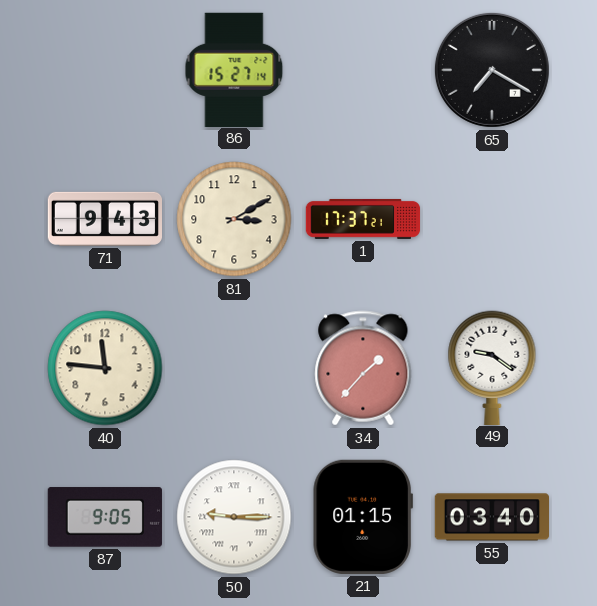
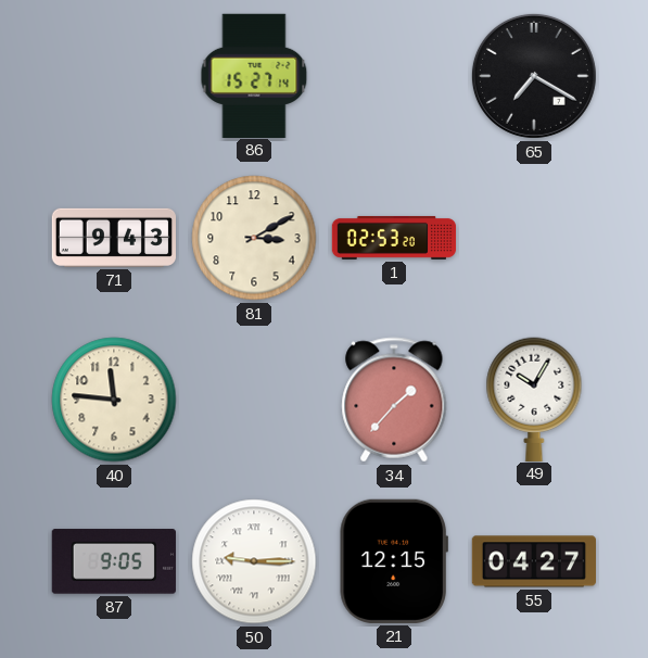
1: 17:37 -> 02:53
49: 9:21 -> 10:05
21: 01:15 -> 12:15
55: 03:40 -> 04:27
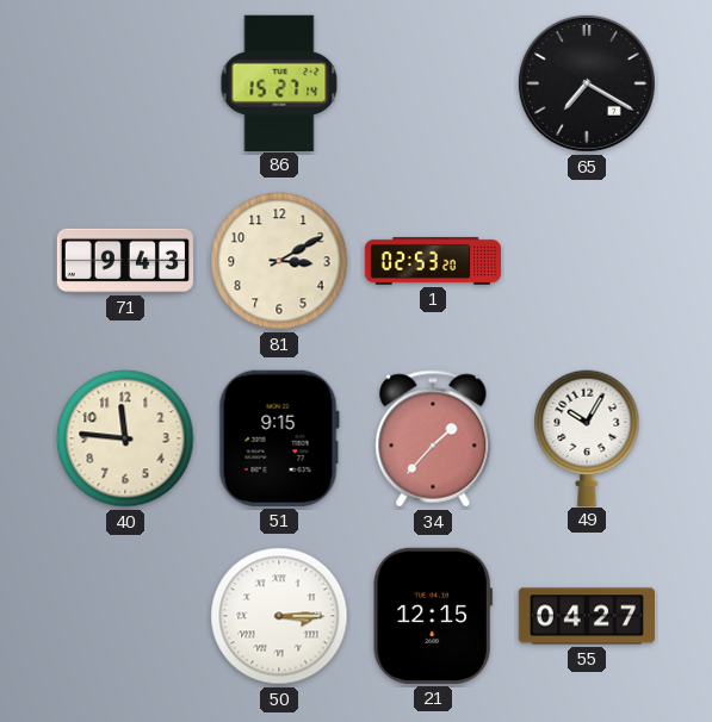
51: none -> 9:15
87: 9:05 -> none
50: 9:15 -> 3:15
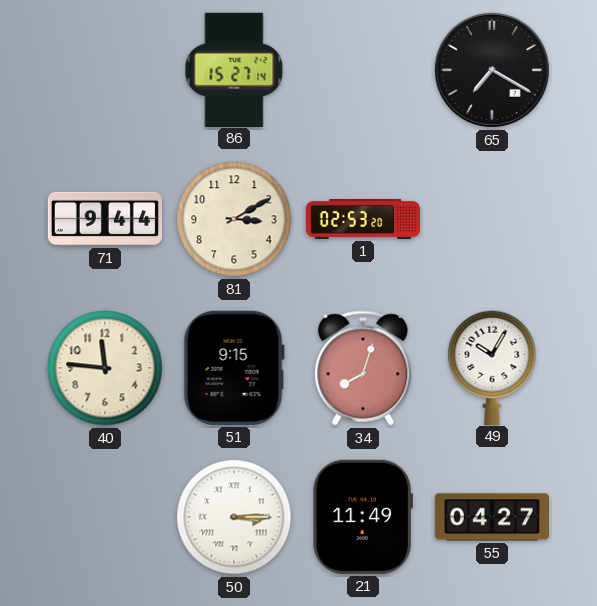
71: 9:43 -> 9:44
34: 1:37 -> 8:03
21: 12:15 -> 11:49
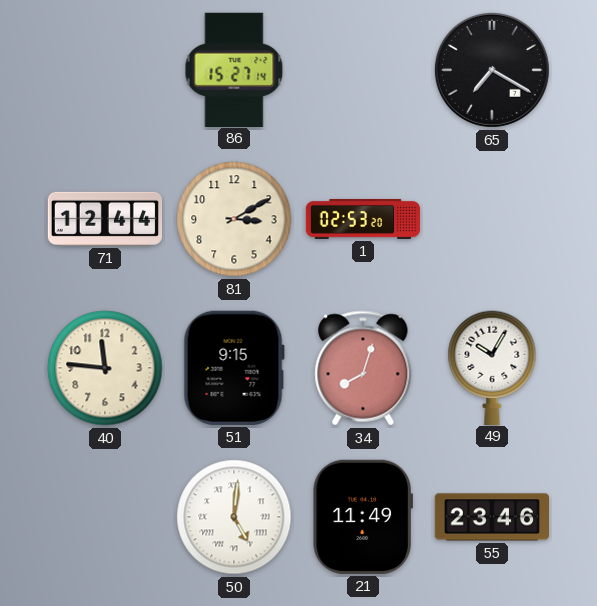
71: 9:44 -> 12:44
50: 3:15 -> 5:01
55: 04:27 -> 23:46
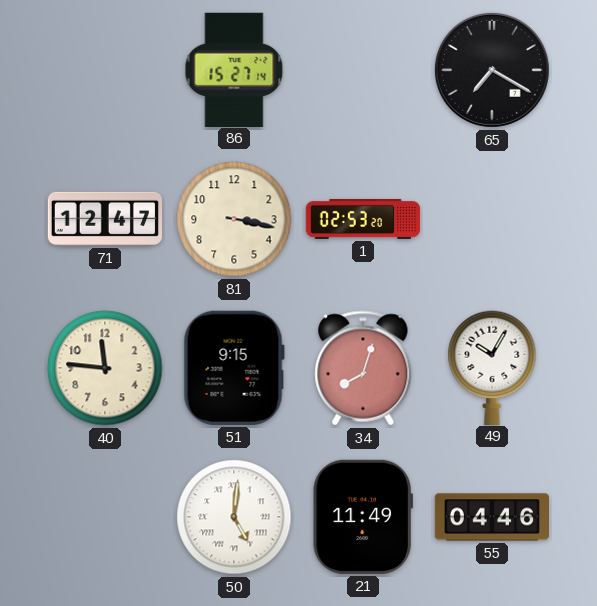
71: 12:44 -> 12:47
81: 3:10 -> 3:17
55: 23:46 -> 04:46
